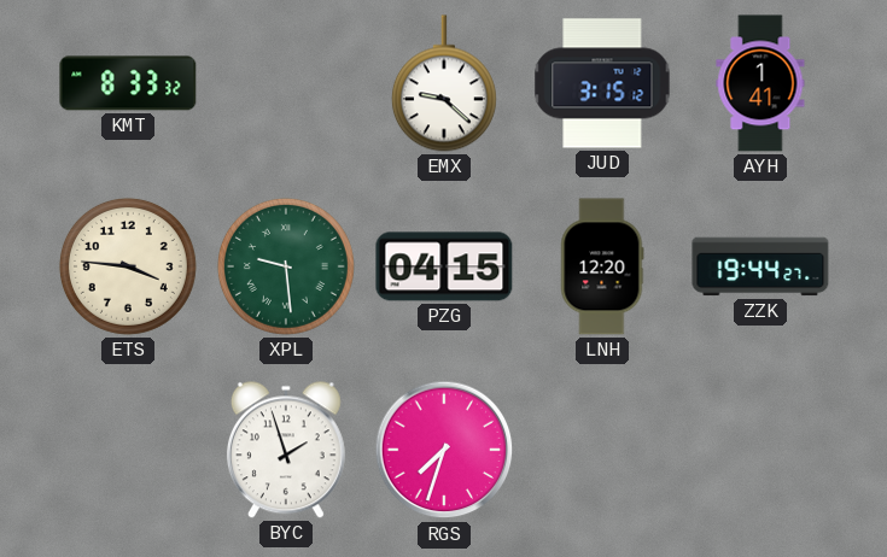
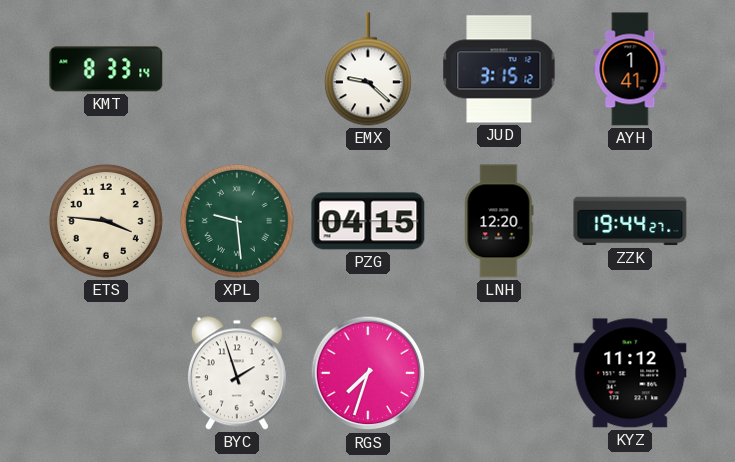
KMT: 8:33:32 -> 8:33:14
KYZ: none -> 11:12
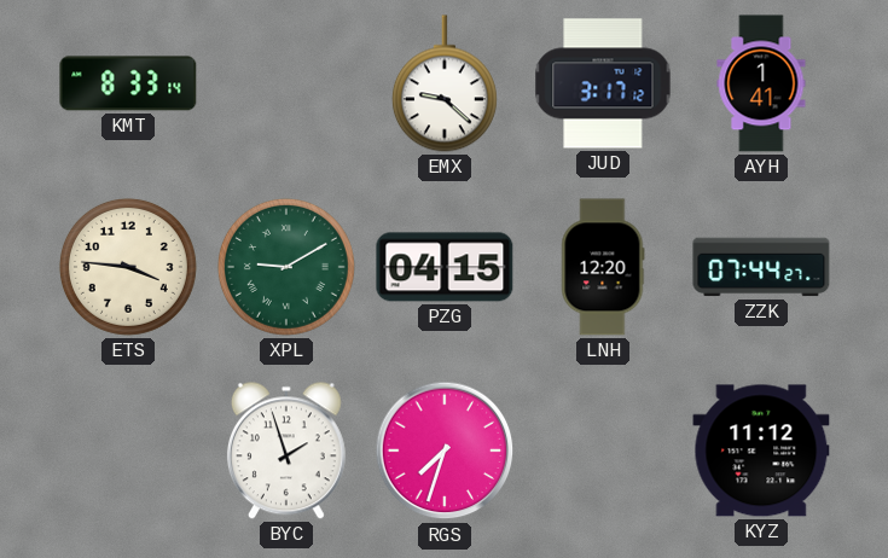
JUD: 3:15 -> 3:17
XPL: 9:29 -> 9:10
ZZK: 19:44 -> 07:44
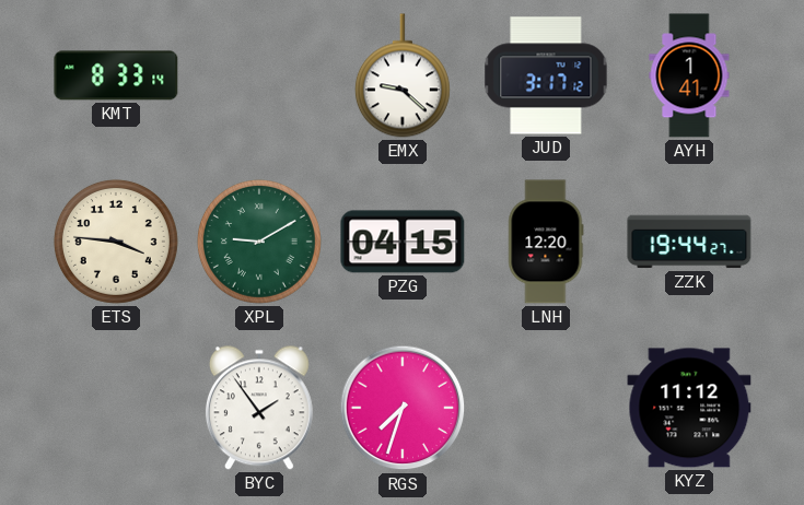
ZZK: 07:44 -> 19:44
BYC: 1:57 -> 1:54
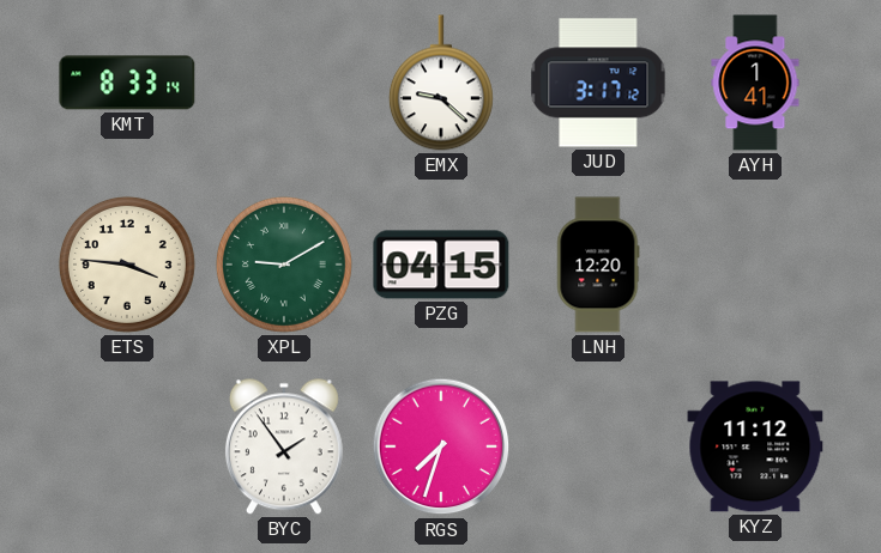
ZZK: 19:44 -> none
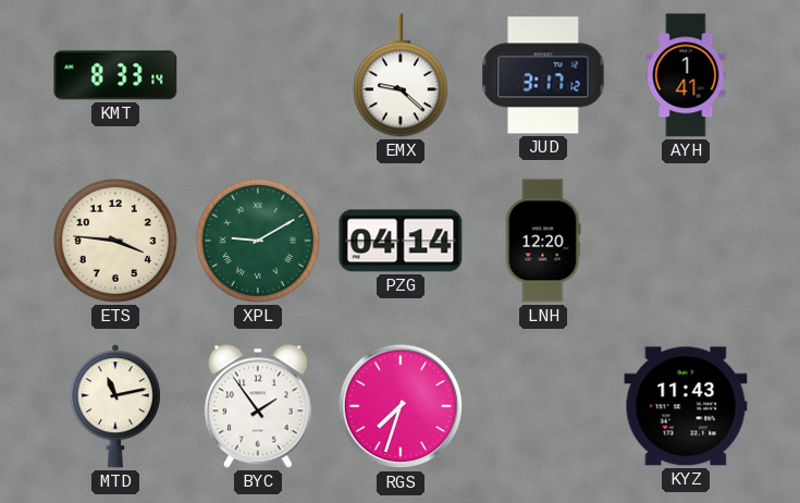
PZG: 04:15 -> 04:14
MTD: none -> 11:13
KYZ: 11:12 -> 11:43
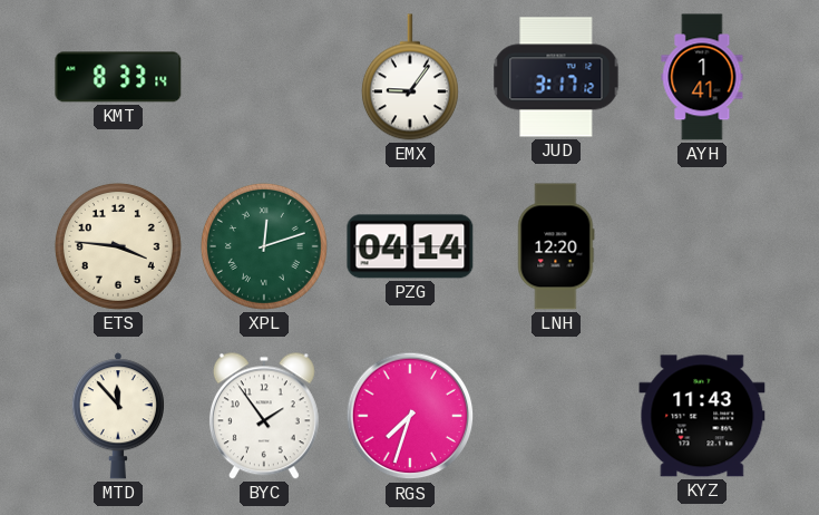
EMX: 9:22 -> 9:06
XPL: 9:10 -> 12:12
MTD: 11:13 -> 11:53
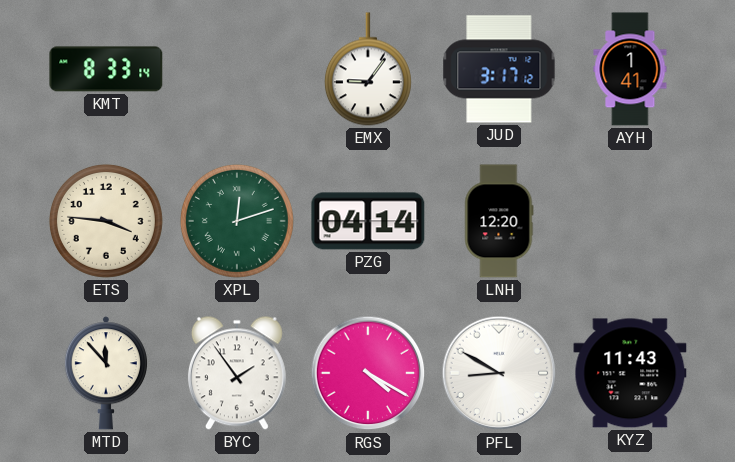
RGS: 7:33 -> 4:20
PFL: none -> 8:50
